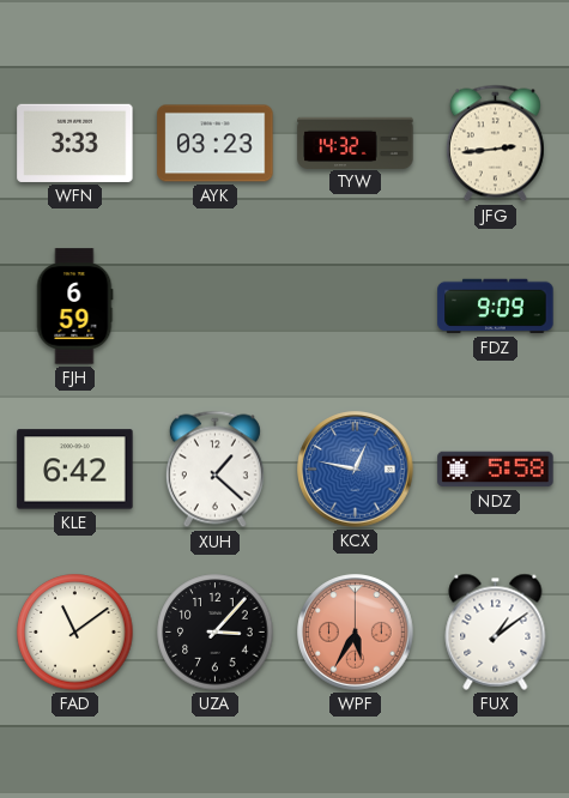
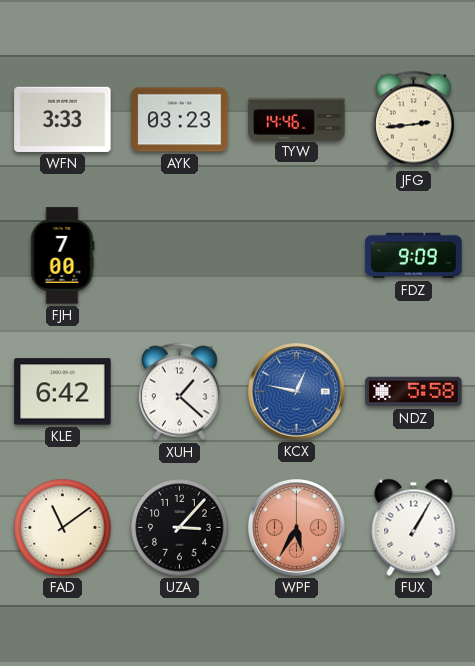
TYW: 14:32 -> 14:46
FJH: 6:59 -> 7:00
FUX: 1:09 -> 1:05
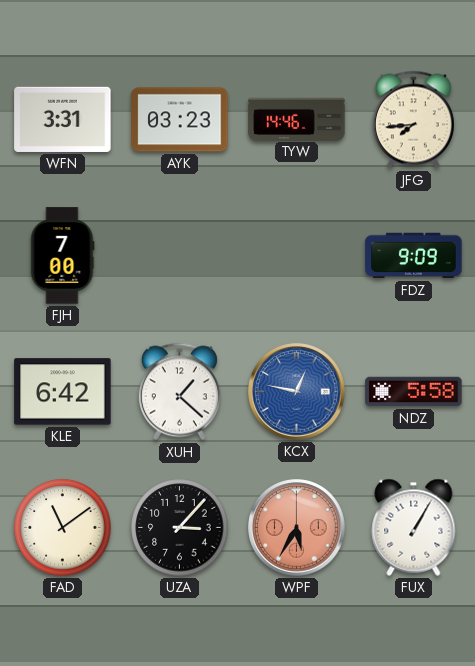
WFN: 3:33 -> 3:31
JFG: 2:44 -> 7:44
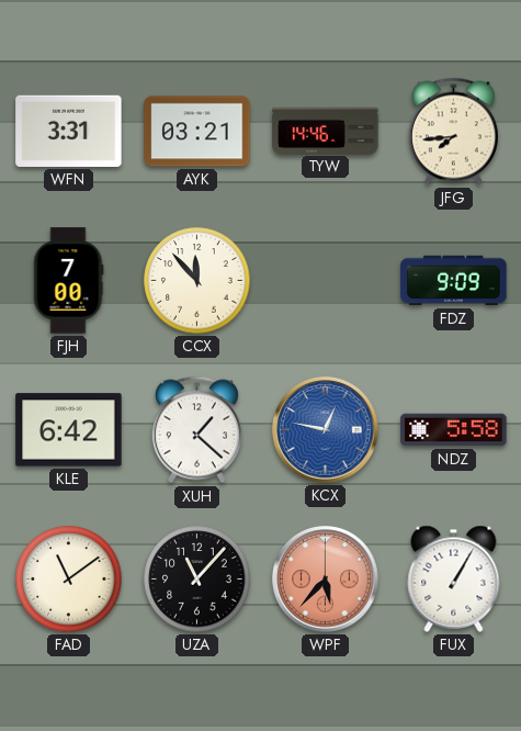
AYK: 03:23 -> 03:21
CCX: none -> 11:53
UZA: 3:07 -> 11:07
WPF: 5:35 -> 5:37
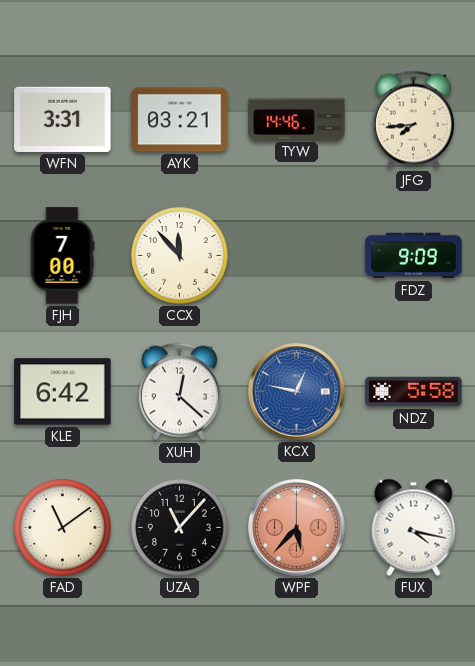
XUH: 1:22 -> 12:22
FUX: 1:05 -> 4:17
